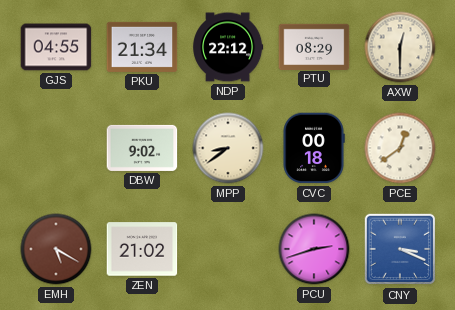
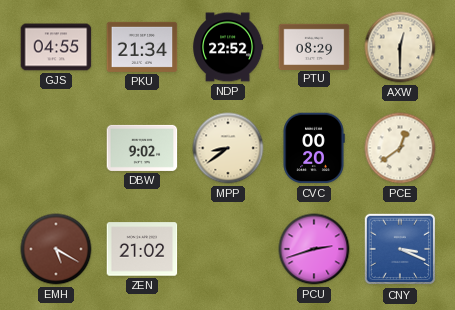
NDP: 22:12 -> 22:52
CVC: 00:18 -> 00:20
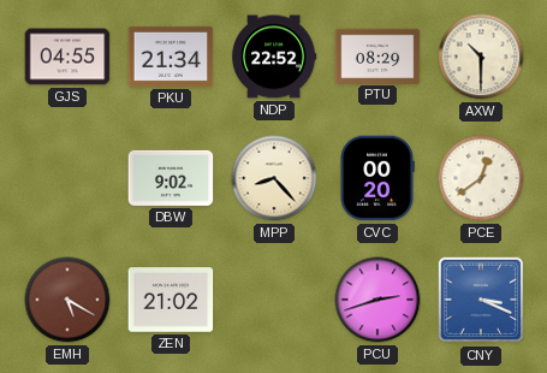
AXW: 12:30 -> 10:30
MPP: 8:39 -> 8:23
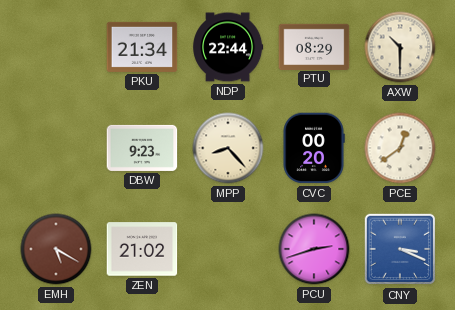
GJS: 04:55 -> none
NDP: 22:52 -> 22:44
DBW: 9:02 -> 9:23
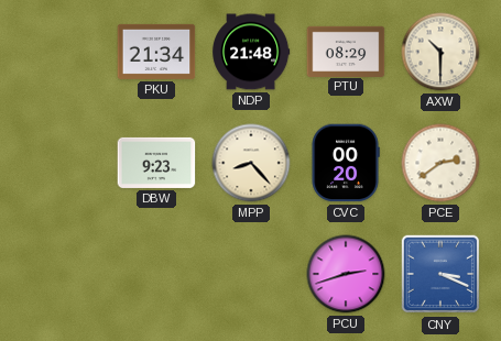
NDP: 22:44 -> 21:48
PCE: 12:39 -> 2:39
EMH: 5:20 -> none
ZEN: 21:02 -> none
